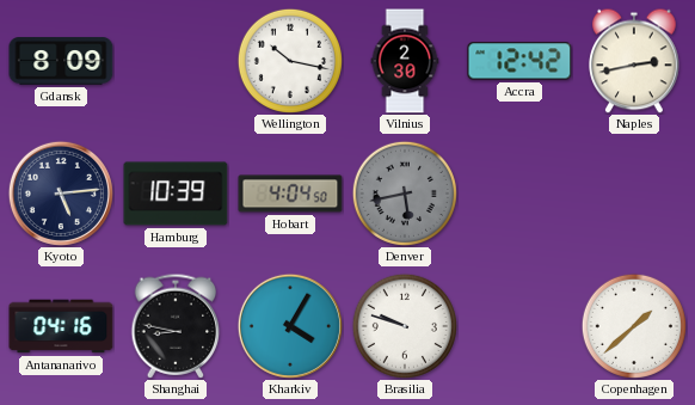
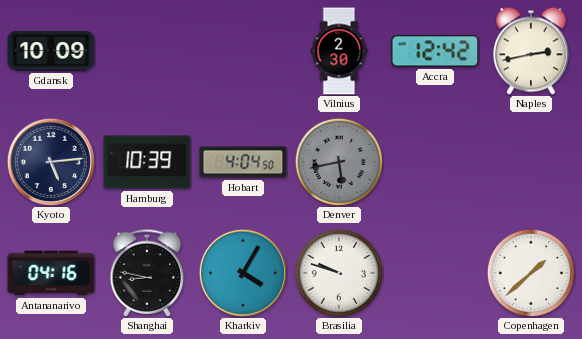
Gdansk: 8:09 -> 10:09
Wellington: 10:17 -> none
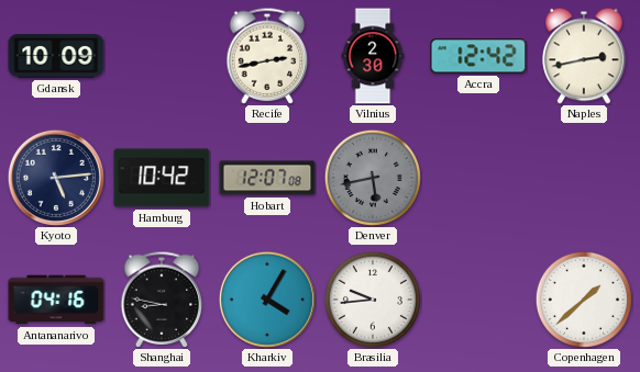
Recife: none -> 2:43
Hamburg: 10:39 -> 10:42
Hobart: 4:04 -> 12:07
Brasilia: 9:48 -> 9:44
